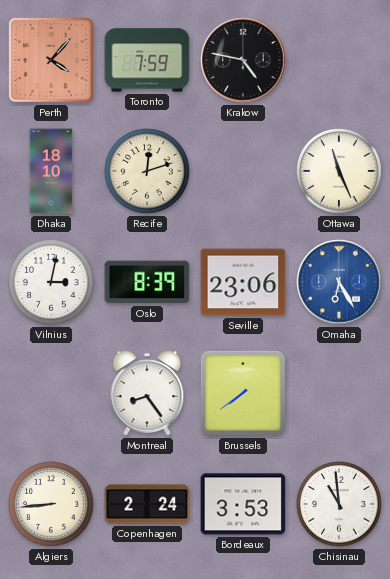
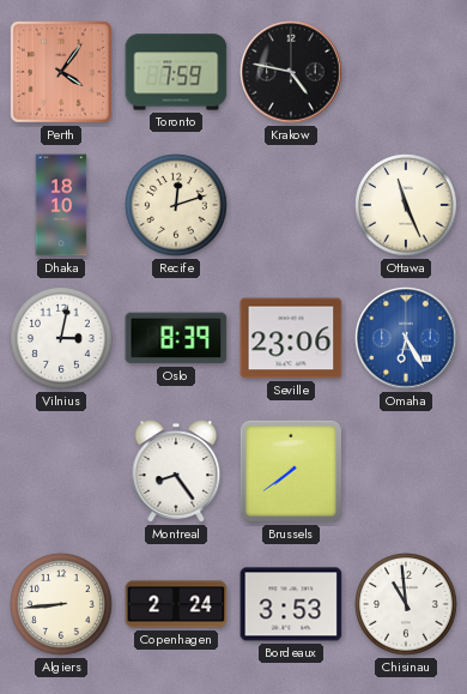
Perth: 4:07 -> 4:06
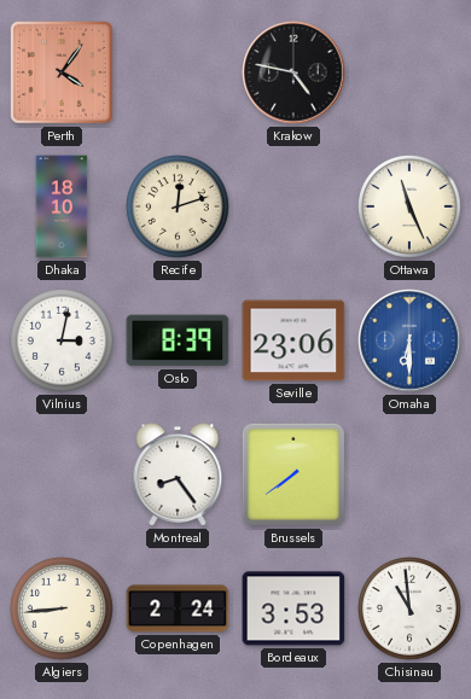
Toronto: 7:59 -> none
Omaha: 6:25 -> 6:30
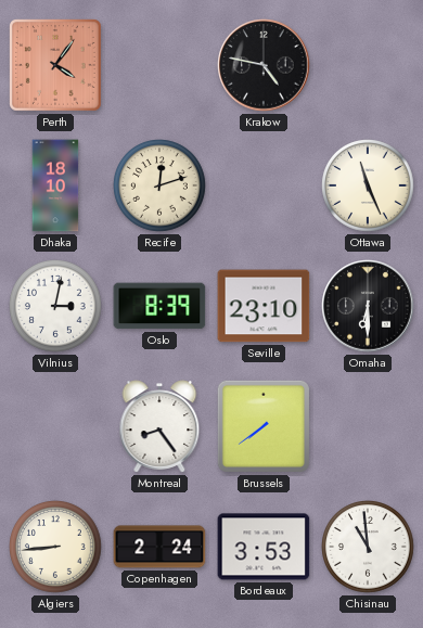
Seville: 23:06 -> 23:10
Omaha dial: blue -> black
